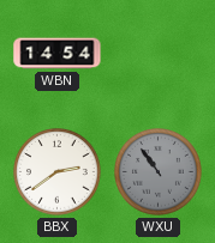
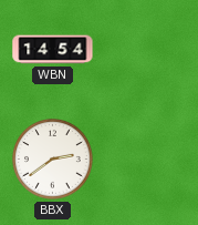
WXU: 10:54 -> none
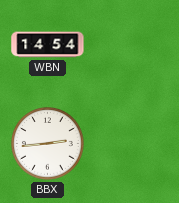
BBX: 2:39 -> 2:44
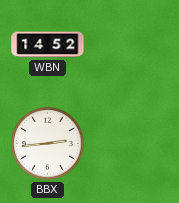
WBN: 14:54 -> 14:52
